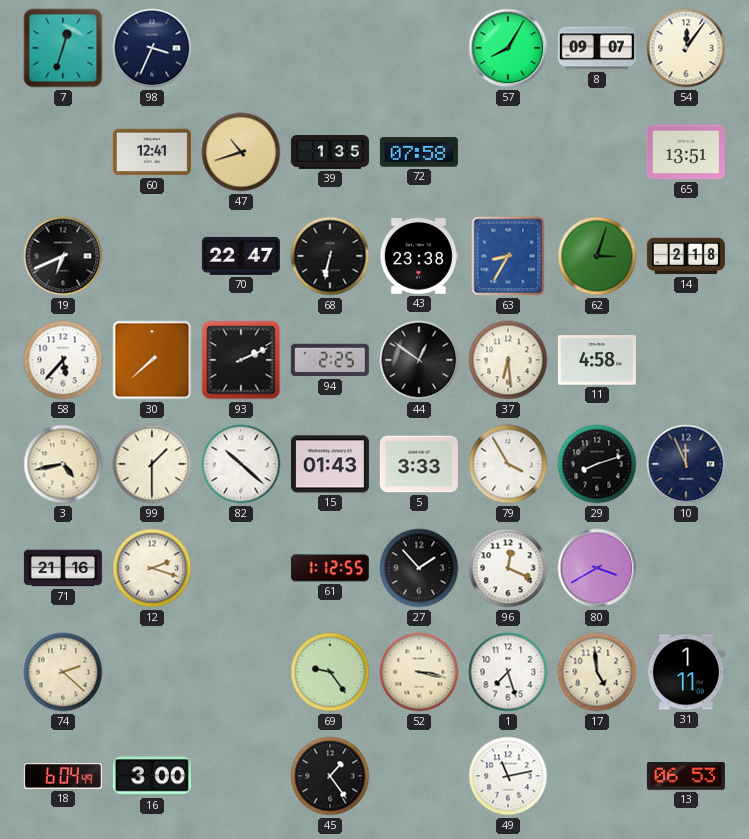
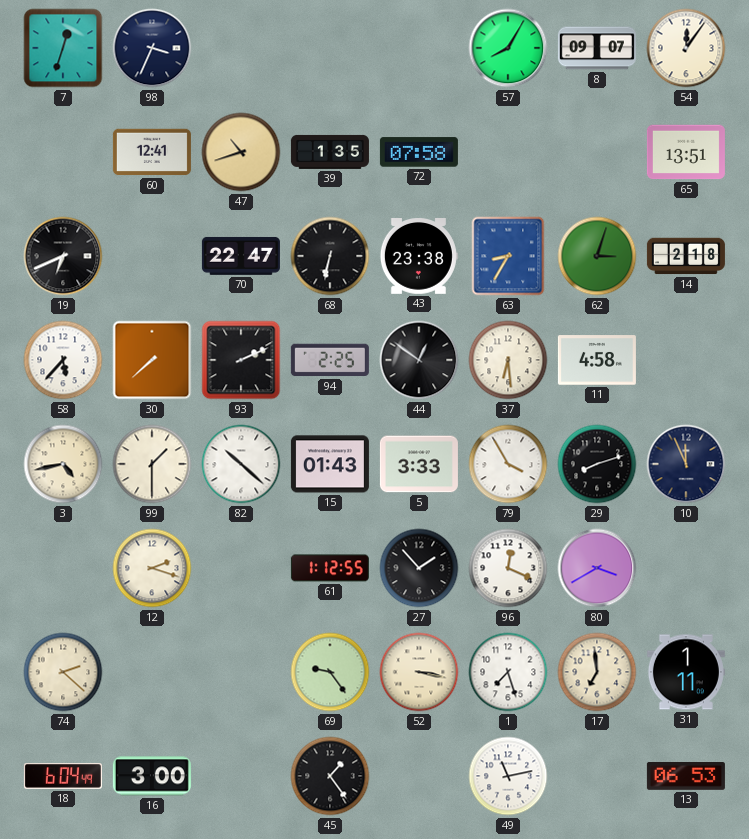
71: 21:16 -> none
17: 4:59 -> 6:59
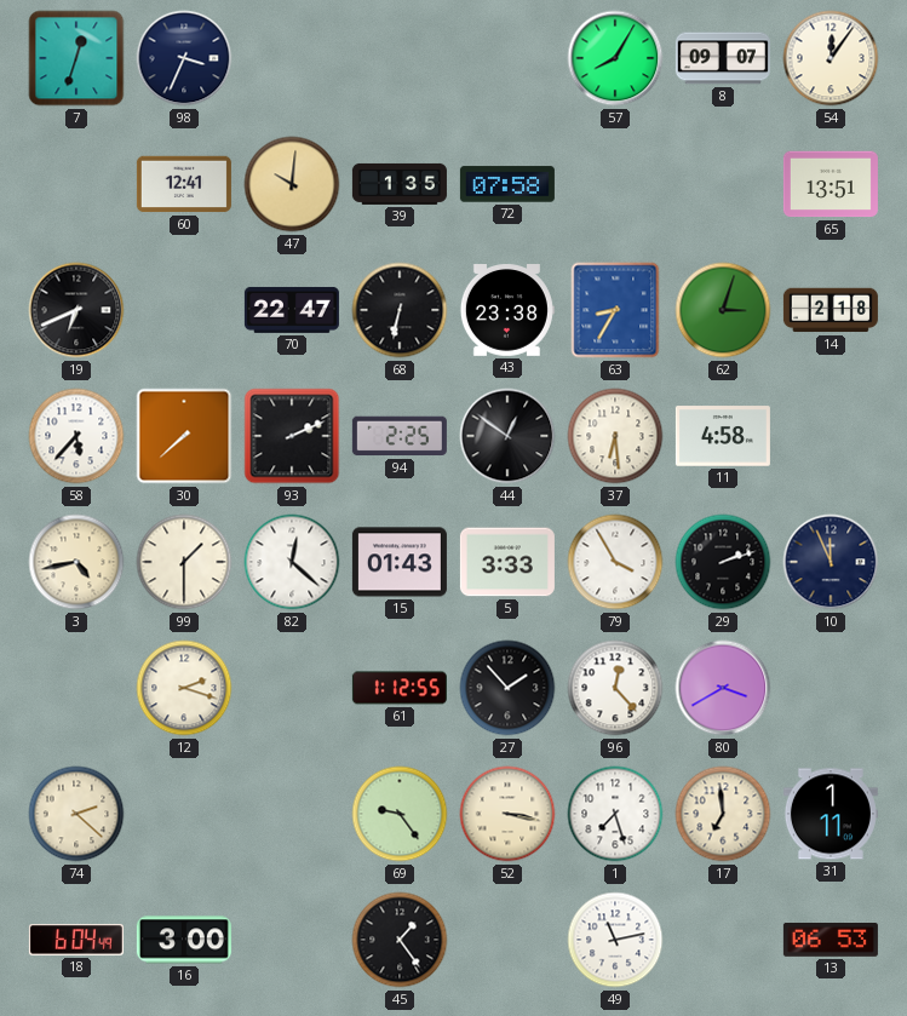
47: 10:42 -> 10:01
82: 10:22 -> 12:22
29: 8:12 -> 2:12
96: 12:19 -> 12:23
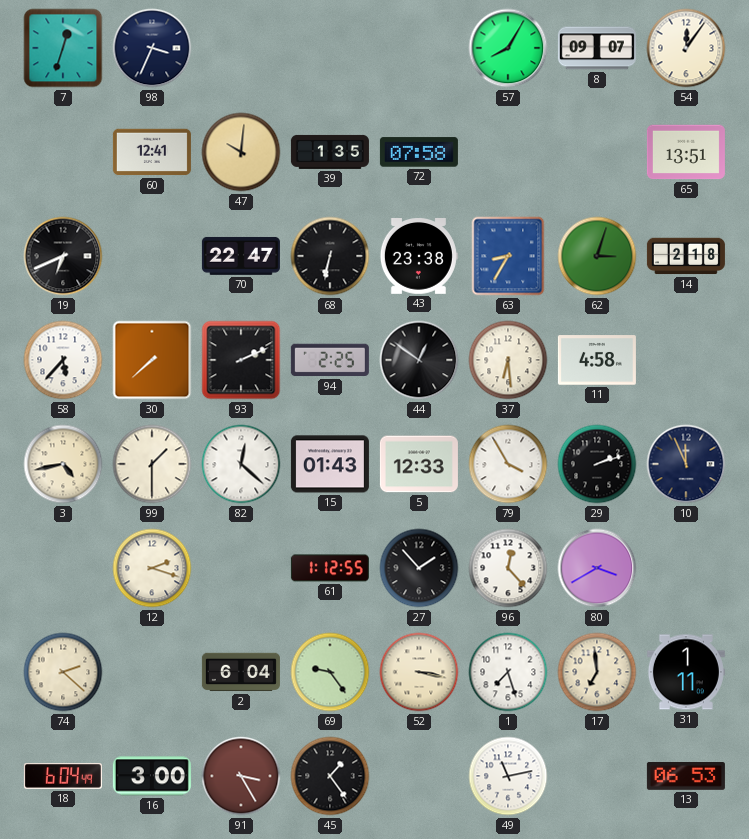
5: 3:33 -> 12:33
2: none -> 6:04
91: none -> 3:25
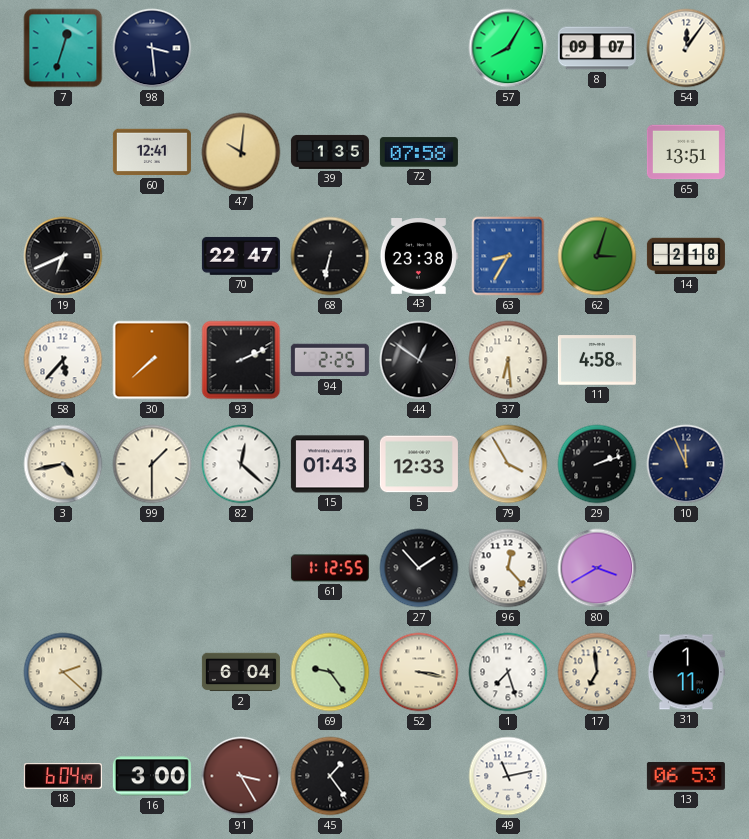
98: 3:34 -> 3:29
12: 2:18 -> none
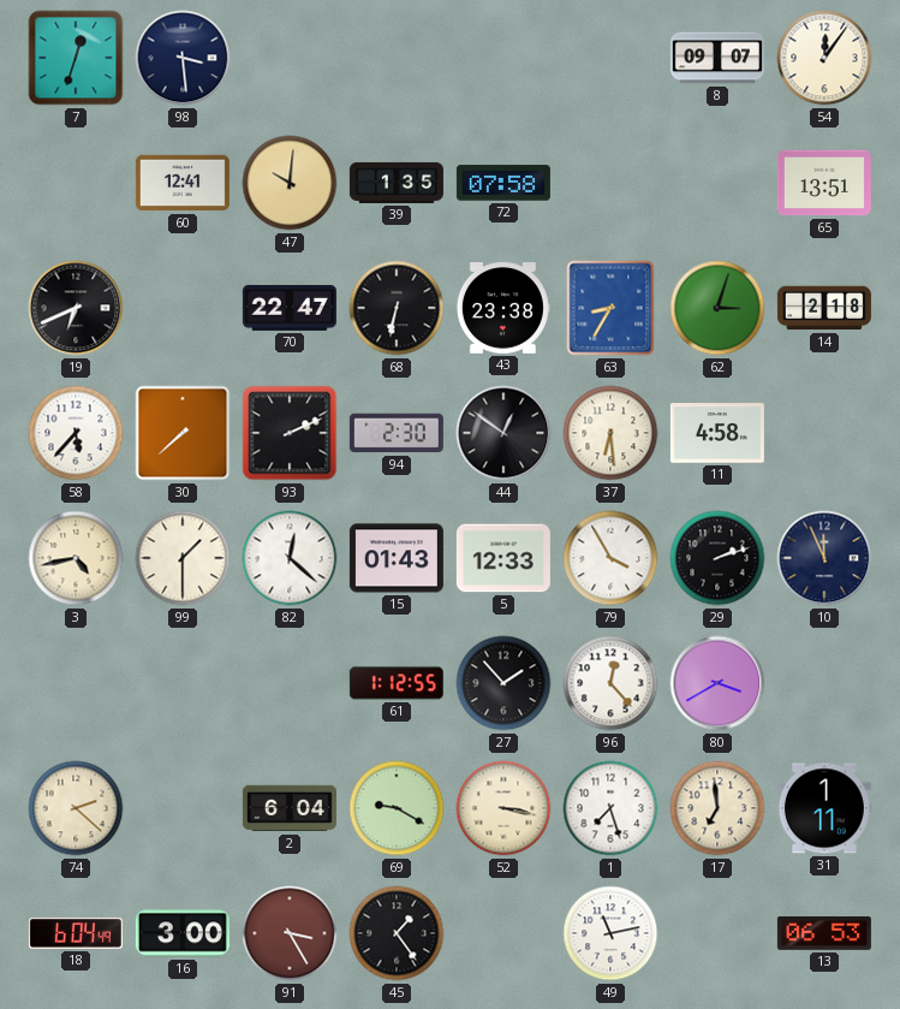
57: 8:05 -> none
94: 2:25 -> 2:30
69: 9:24 -> 9:20
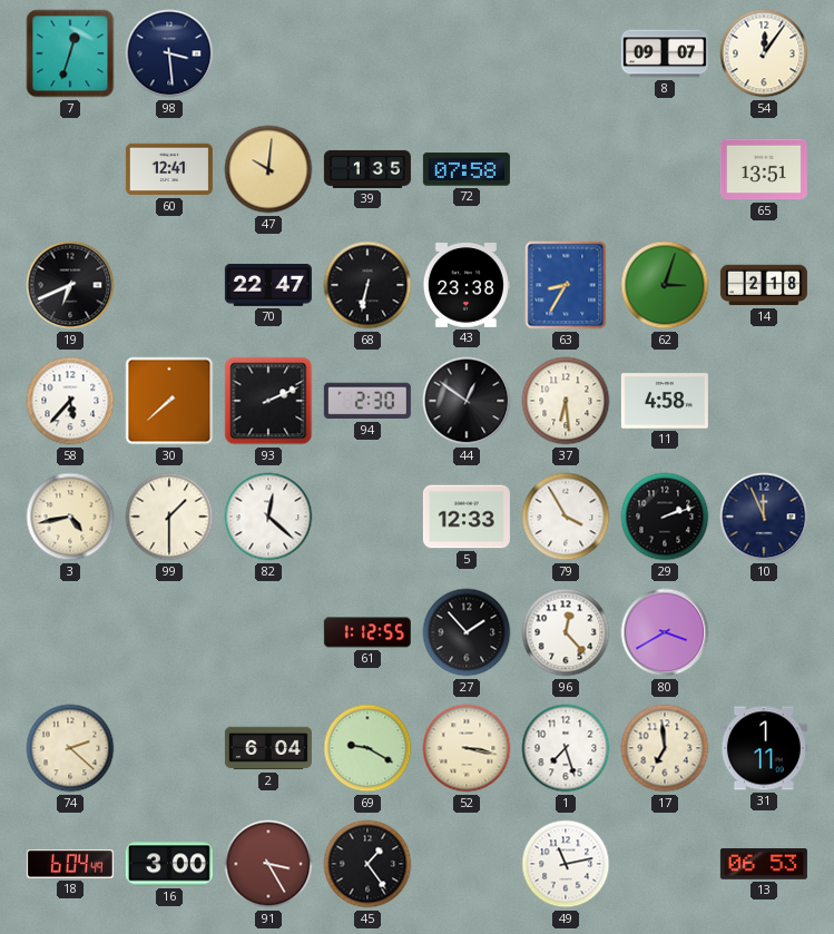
15: 01:43 -> none
